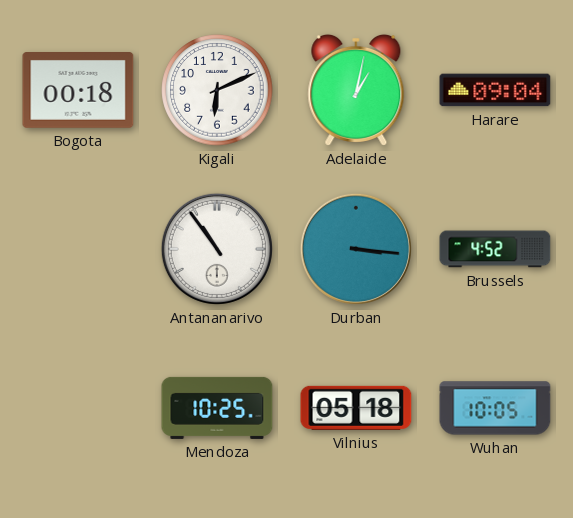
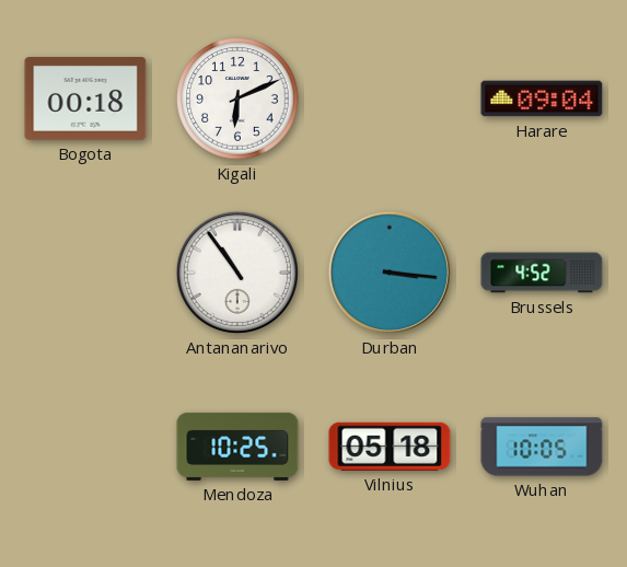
Adelaide: 1:02 -> none
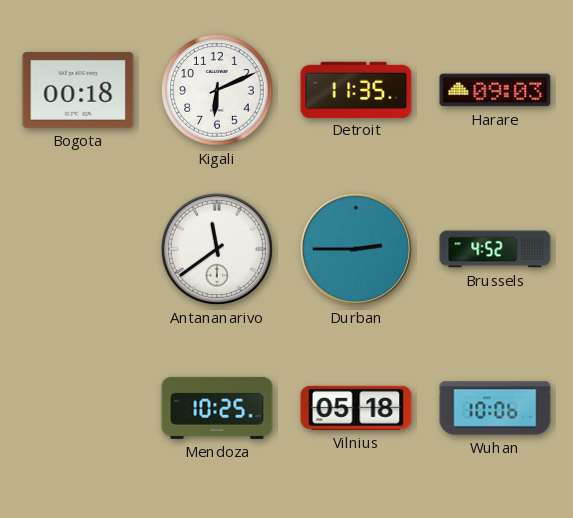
Detroit: none -> 11:35
Harare: 09:04 -> 09:03
Antananarivo: 10:54 -> 11:39
Durban: 3:16 -> 2:45
Wuhan: 10:05 -> 10:06
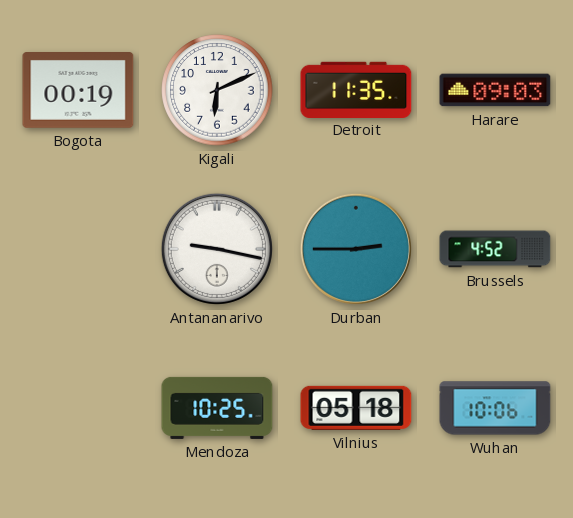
Bogota: 00:18 -> 00:19
Antananarivo: 11:39 -> 9:17
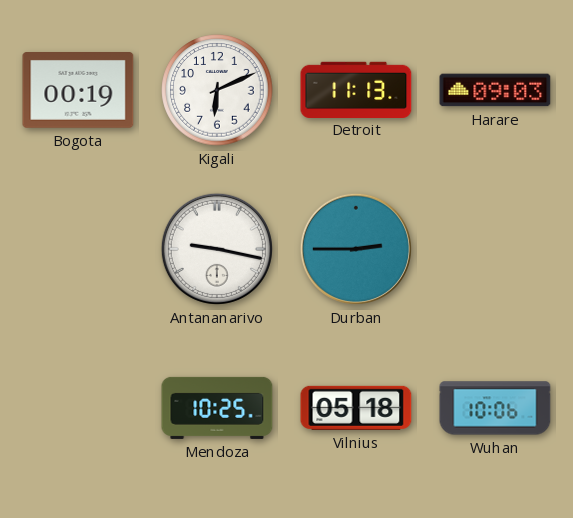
Detroit: 11:35 -> 11:13
Brussels: 4:52 -> none
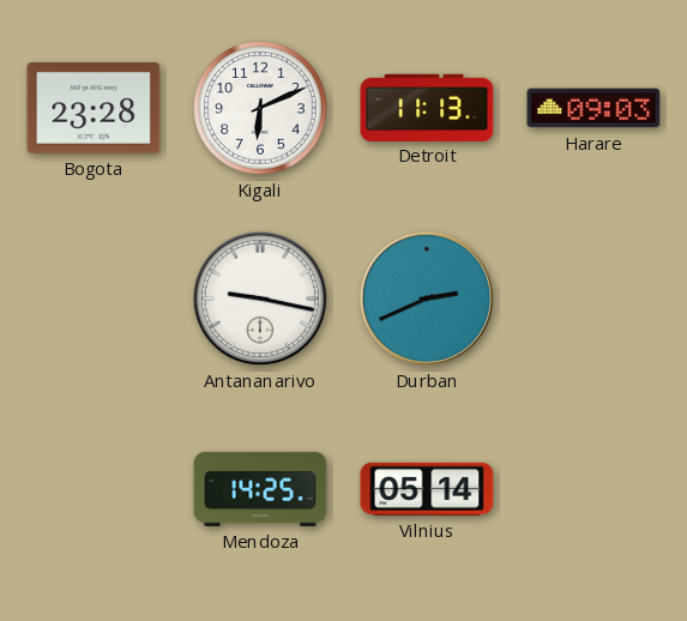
Bogota: 00:19 -> 23:28
Durban: 2:45 -> 2:41
Mendoza: 10:25 -> 14:25
Vilnius: 05:18 -> 05:14
Wuhan: 10:06 -> none
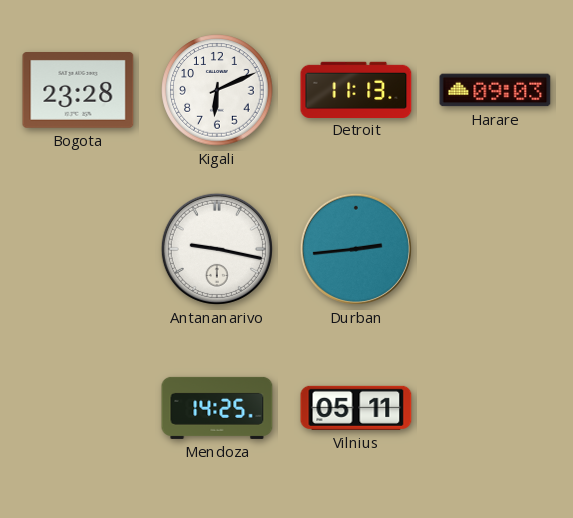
Durban: 2:41 -> 2:44
Vilnius: 05:14 -> 05:11
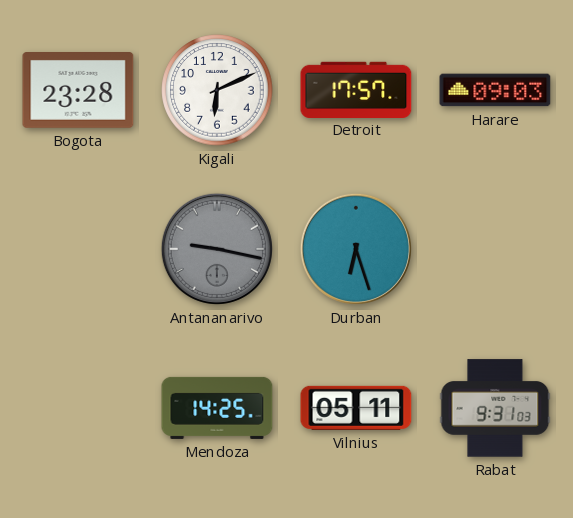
Detroit: 11:13 -> 17:57
Antananarivo dial: white -> grey
Durban: 2:44 -> 6:27
Rabat: none -> 9:31
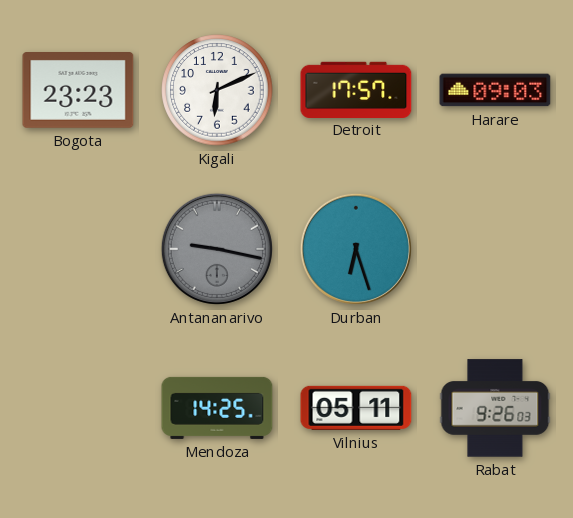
Bogota: 23:28 -> 23:23
Rabat: 9:31 -> 9:26
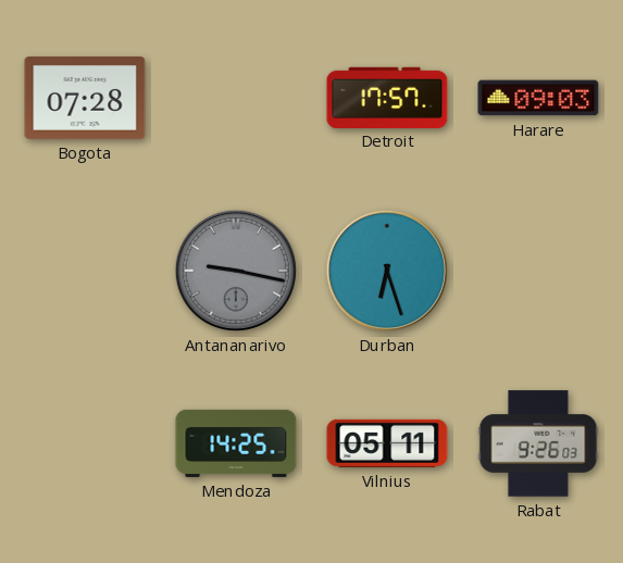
Bogota: 23:23 -> 07:28
Kigali: 6:11 -> none
